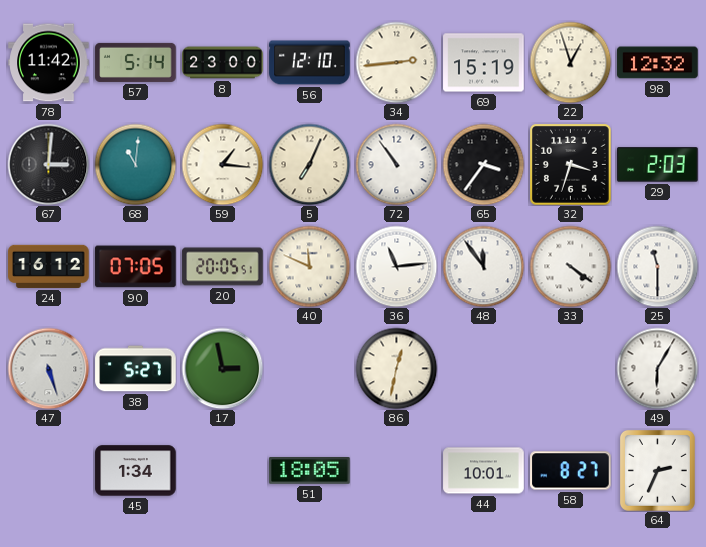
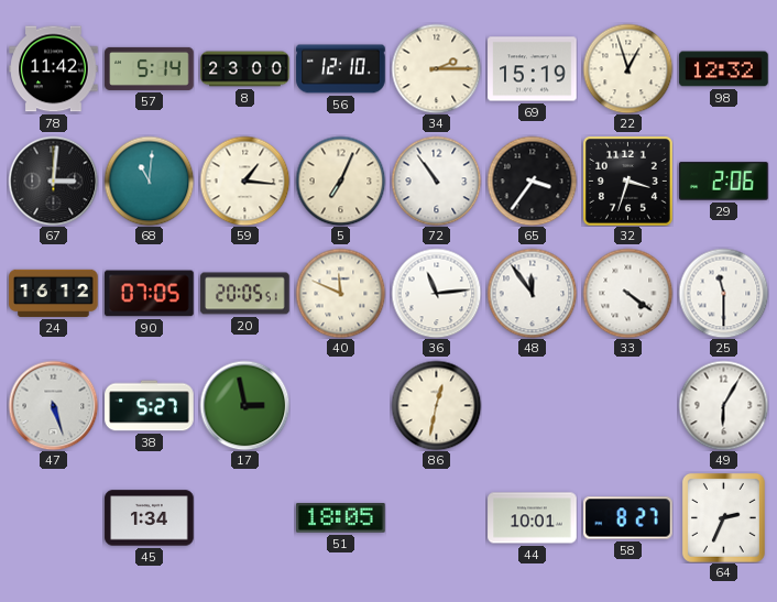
34: 2:44 -> 2:15
29: 2:03 -> 2:06
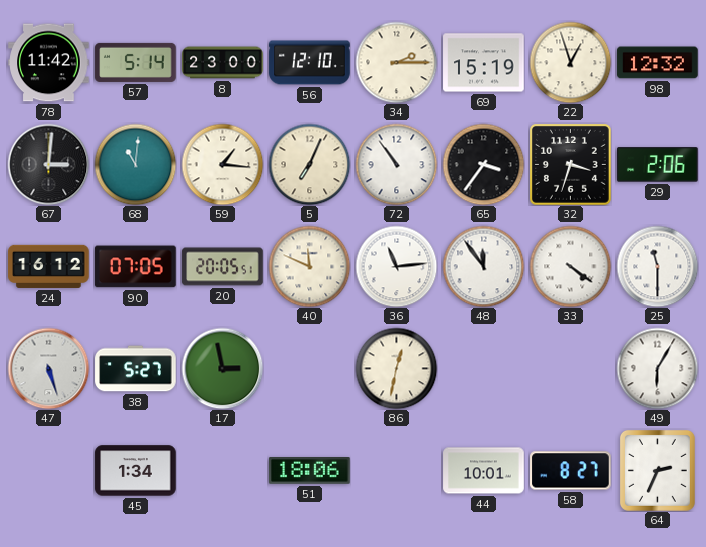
51: 18:05 -> 18:06
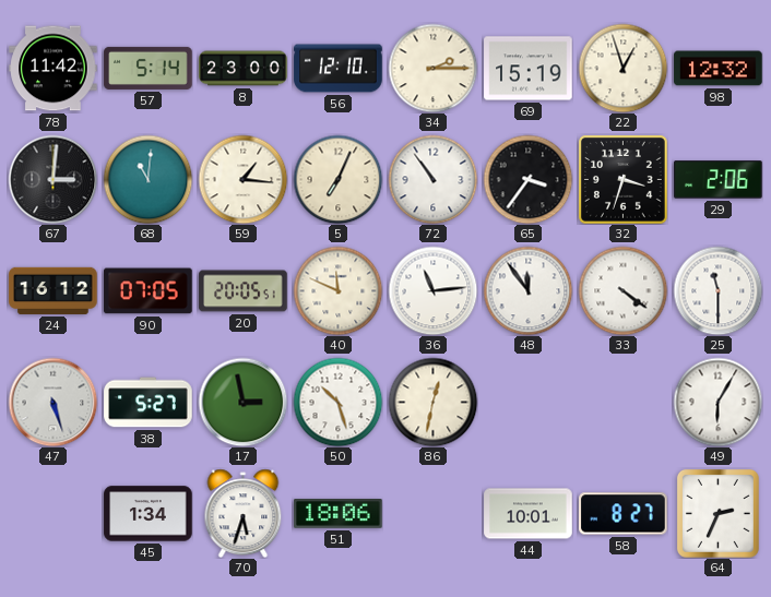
50: none -> 10:27
70: none -> 5:33
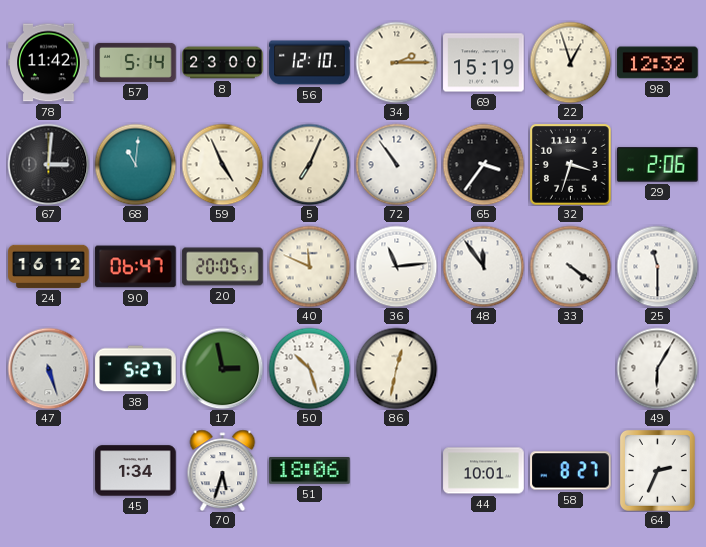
59: 1:16 -> 4:56
90: 07:05 -> 06:47
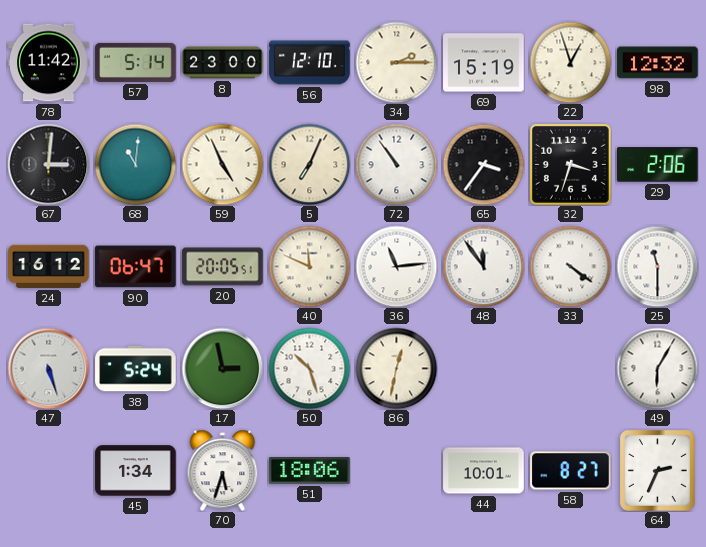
38: 5:27 -> 5:24
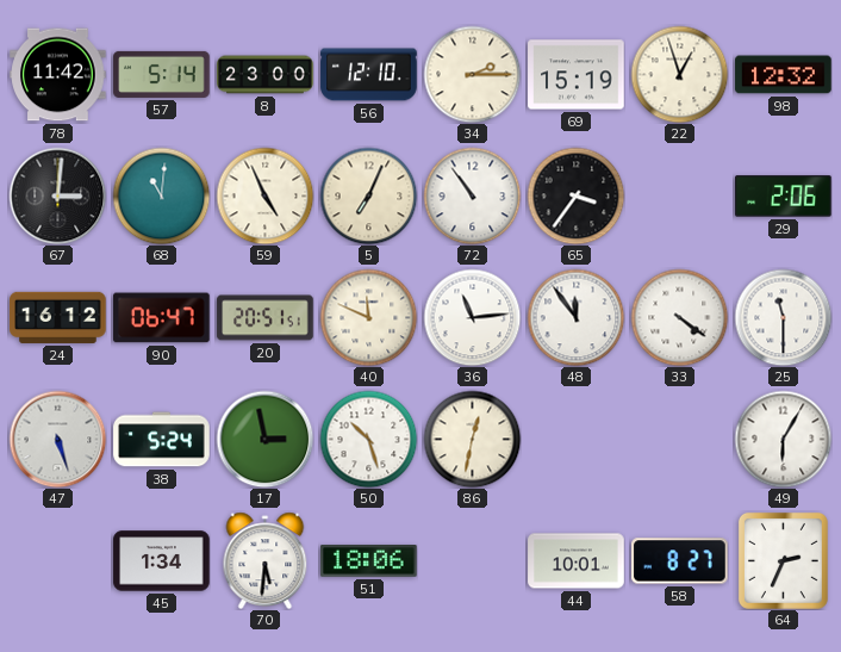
32: 3:33 -> none
20: 20:05 -> 20:51
70: 5:33 -> 5:31
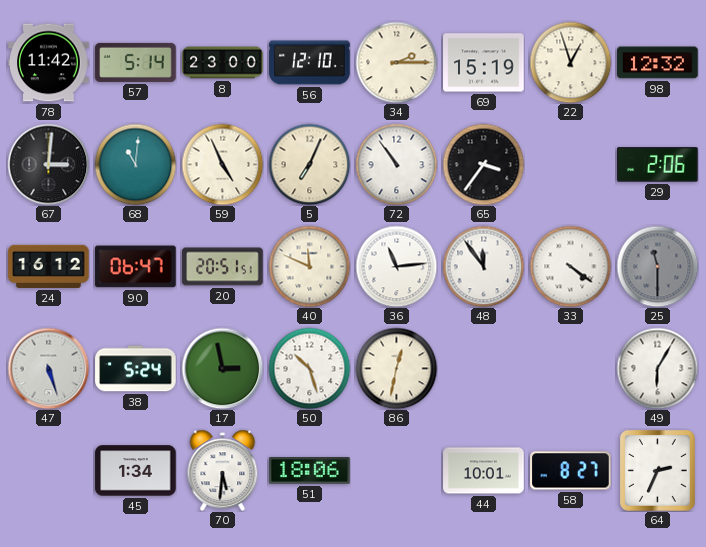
25 dial: white -> grey
